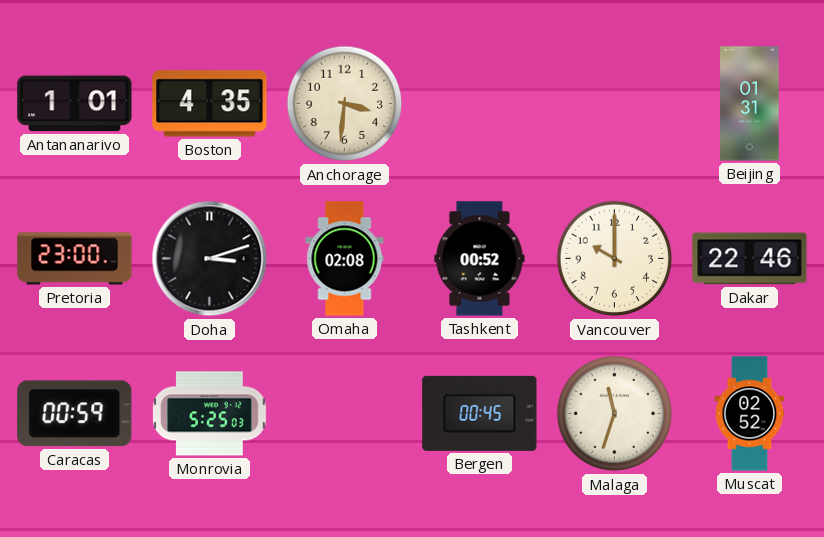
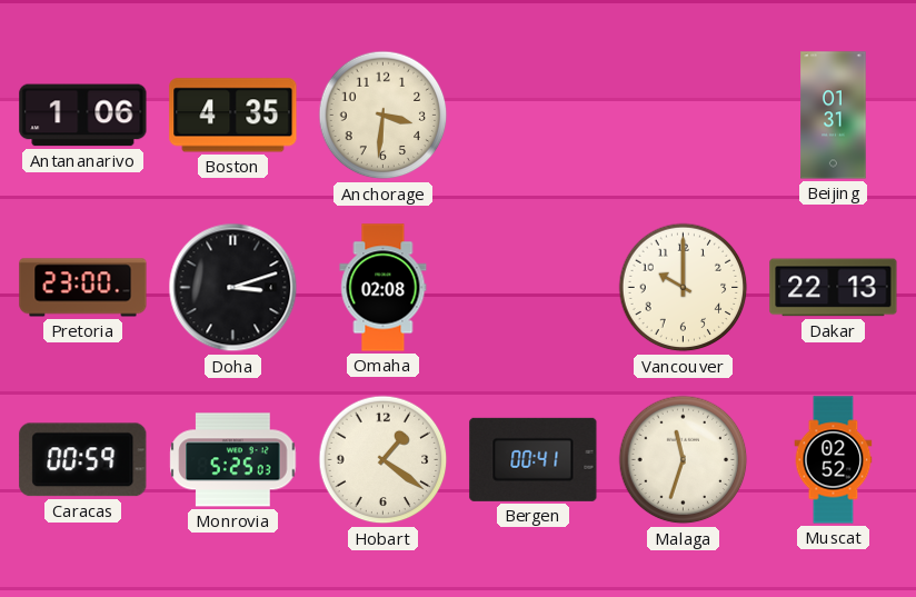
Antananarivo: 1:01 -> 1:06
Tashkent: 00:52 -> none
Dakar: 22:46 -> 22:13
Hobart: none -> 1:21
Bergen: 00:45 -> 00:41
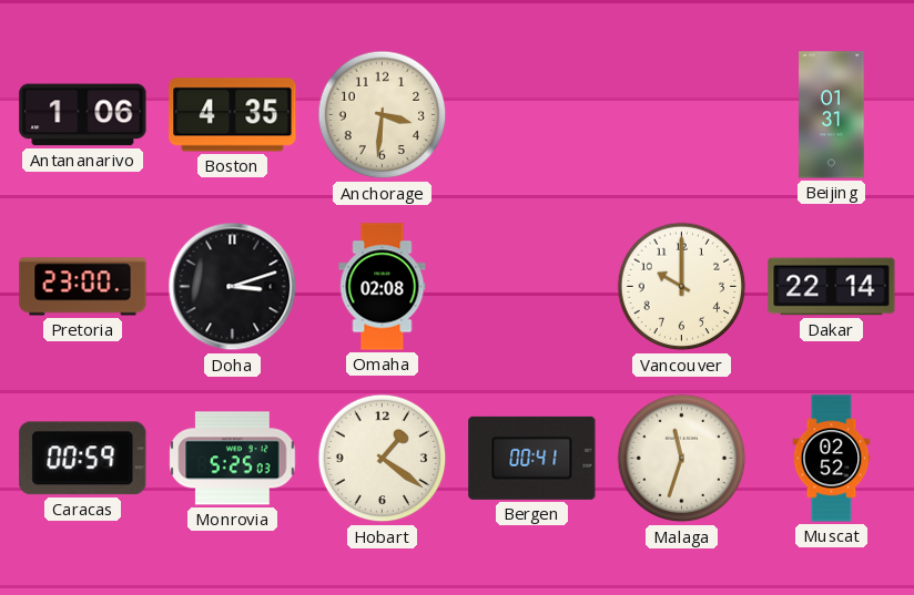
Dakar: 22:13 -> 22:14
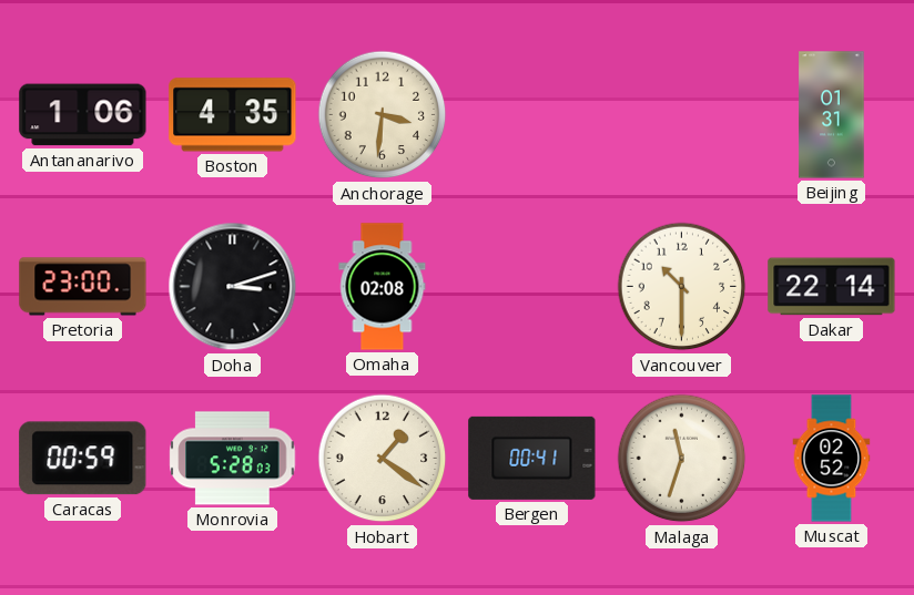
Vancouver: 10:00 -> 10:30
Monrovia: 5:25 -> 5:28
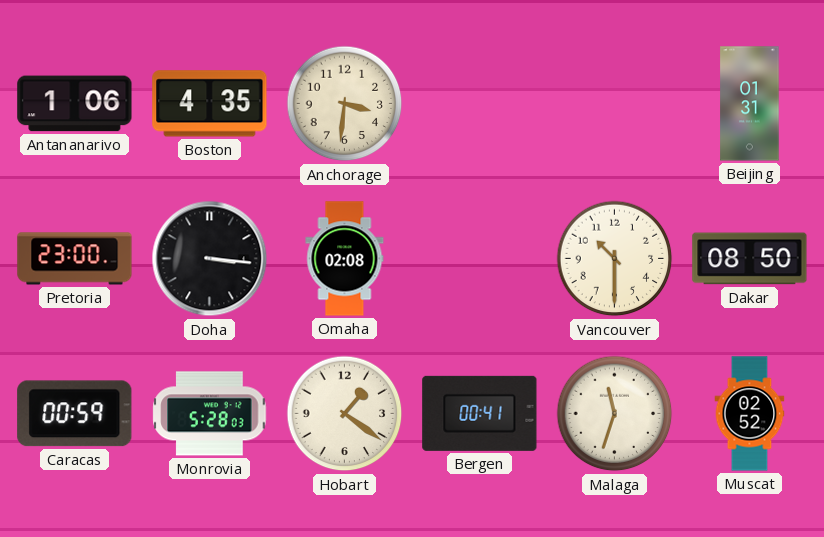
Doha: 3:12 -> 3:16
Dakar: 22:14 -> 08:50
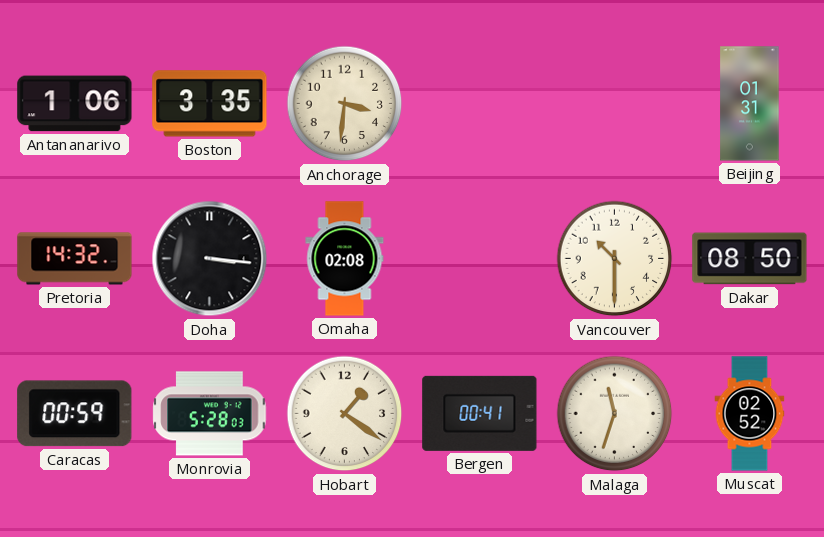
Boston: 4:35 -> 3:35
Pretoria: 23:00 -> 14:32
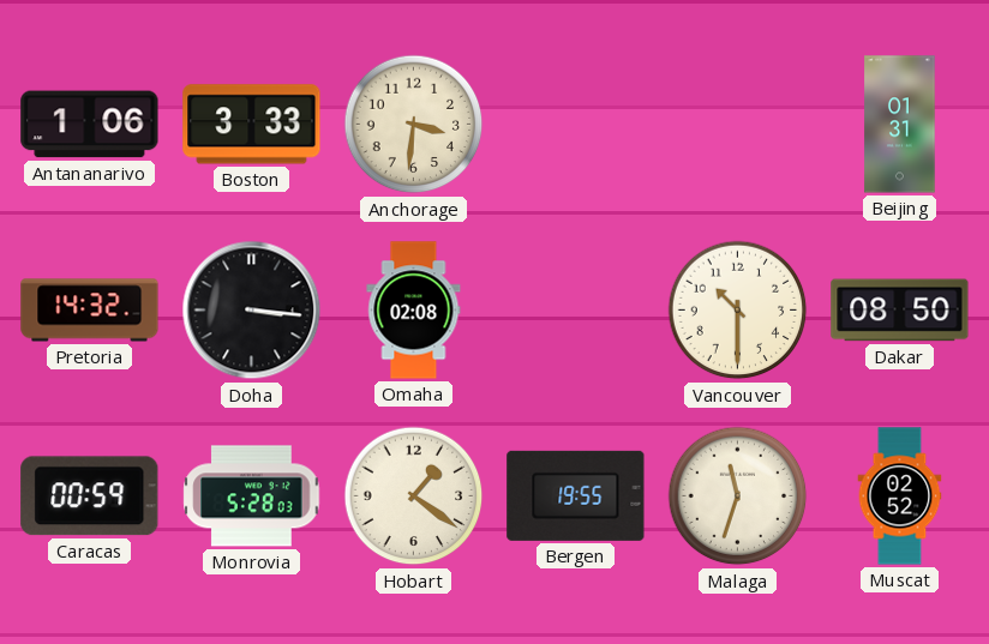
Boston: 3:35 -> 3:33
Bergen: 00:41 -> 19:55
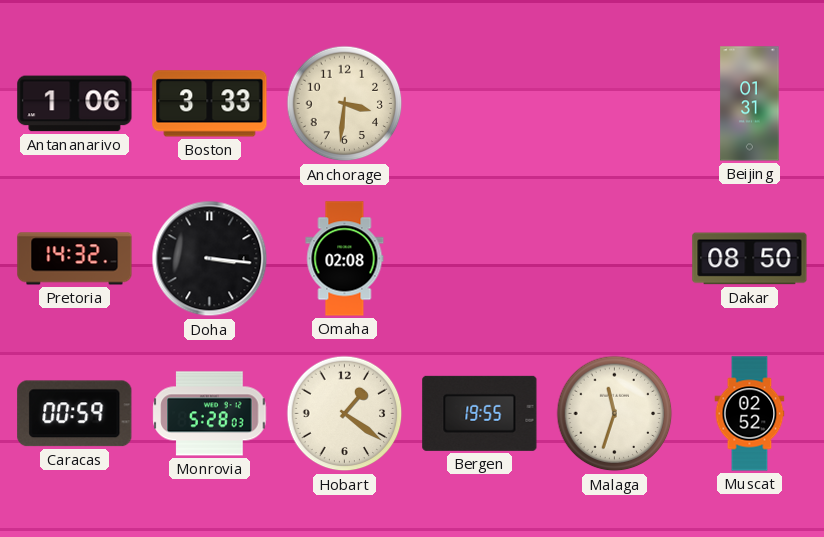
Vancouver: 10:30 -> none
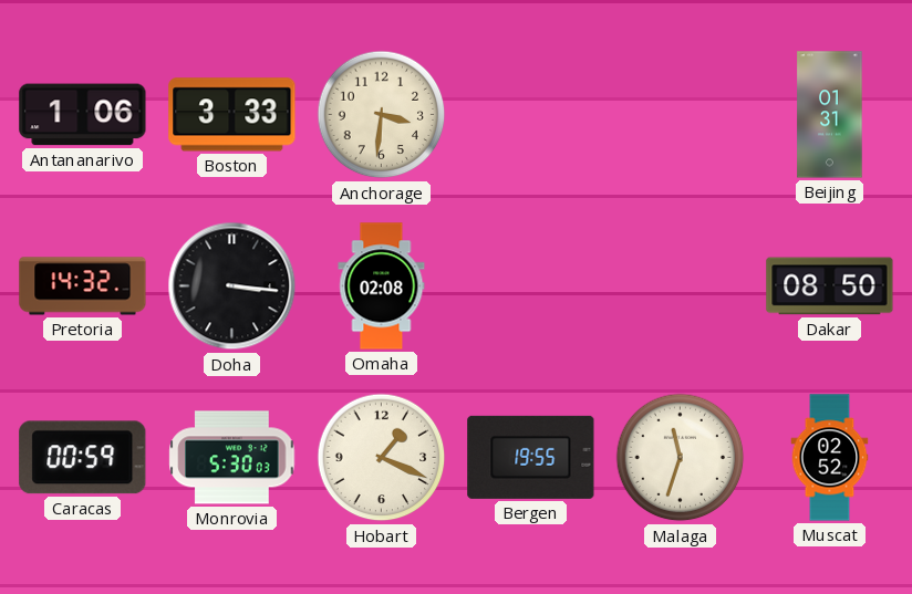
Monrovia: 5:28 -> 5:30
Hobart: 1:21 -> 1:19
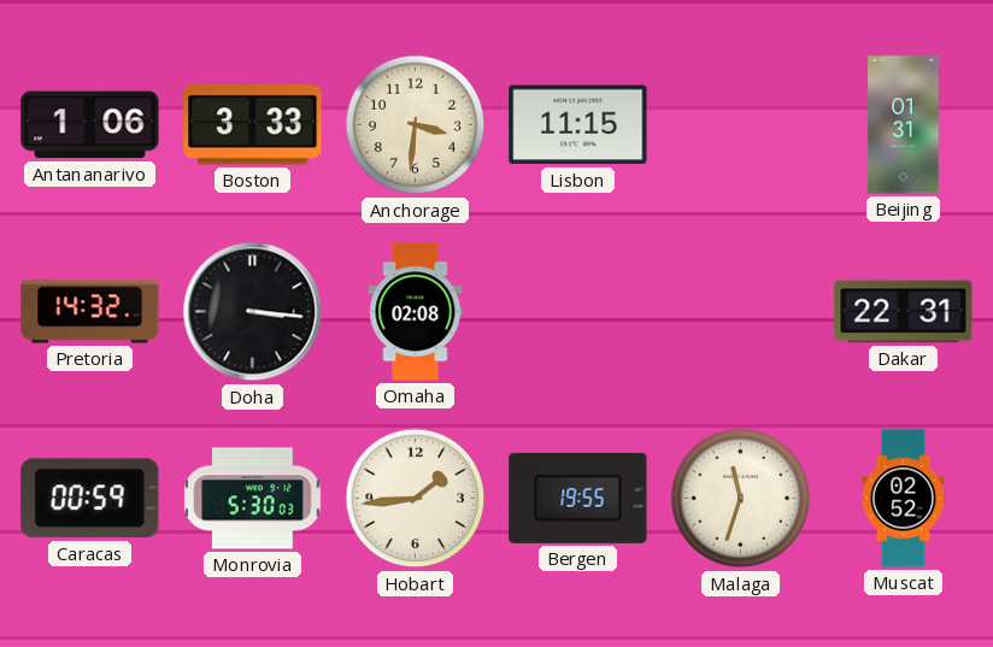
Lisbon: none -> 11:15
Dakar: 08:50 -> 22:31
Hobart: 1:19 -> 1:44
